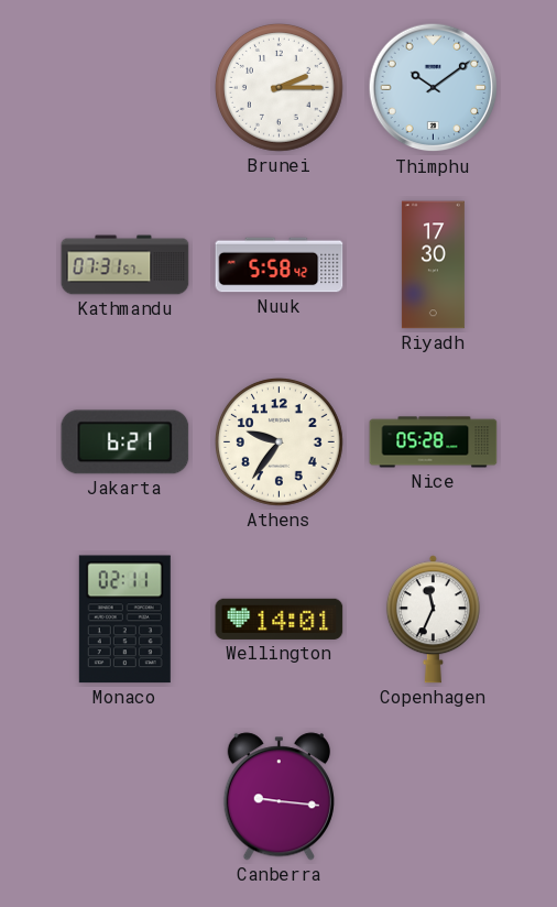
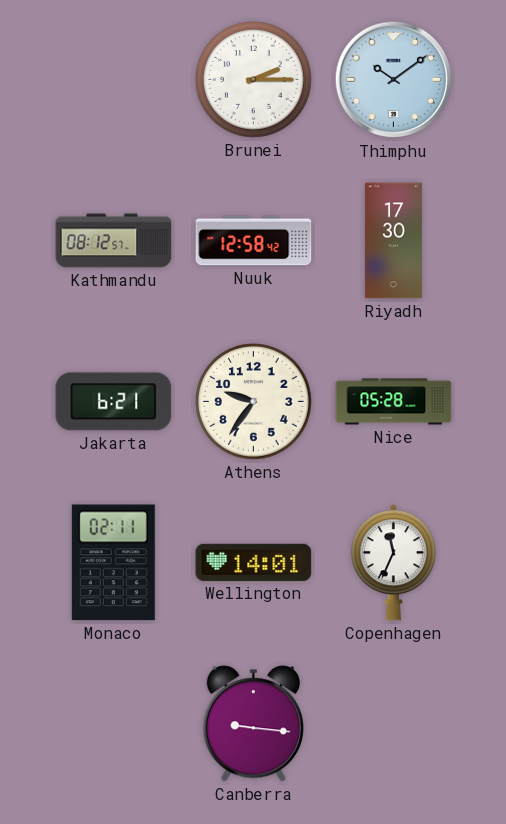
Kathmandu: 07:31 -> 08:12
Nuuk: 5:58 -> 12:58
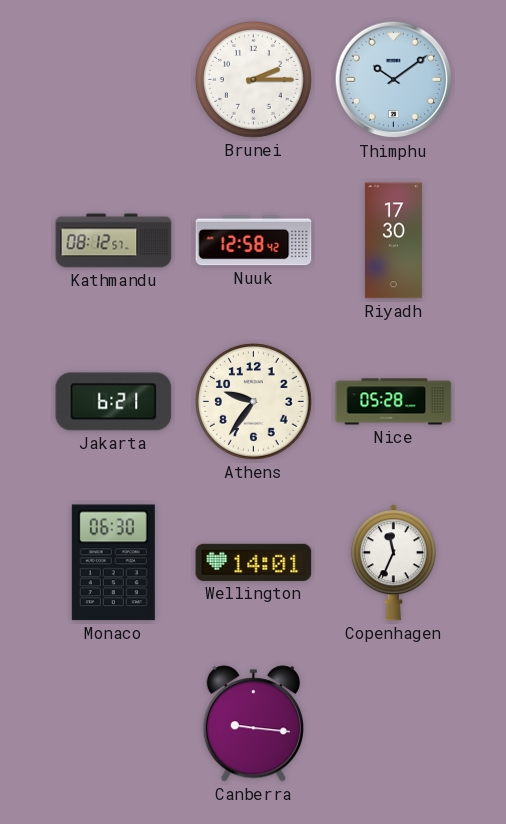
Monaco: 02:11 -> 06:30
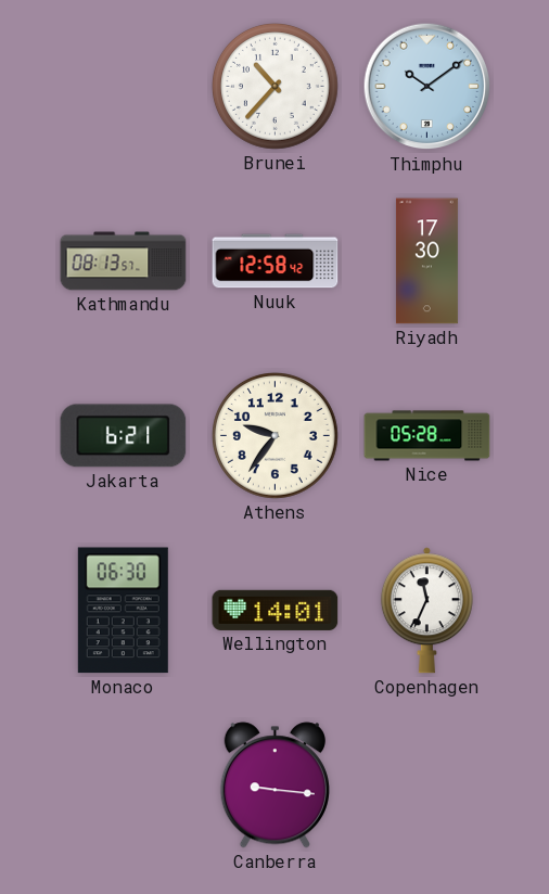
Brunei: 2:15 -> 10:37
Kathmandu: 08:12 -> 08:13
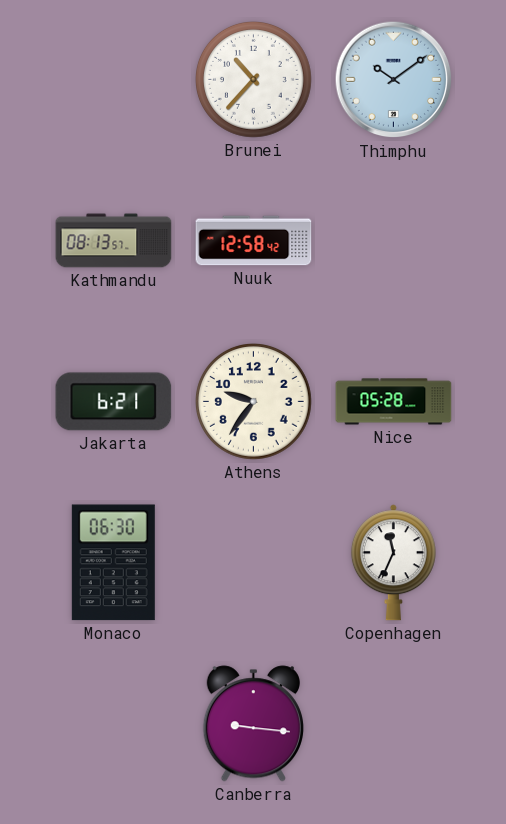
Riyadh: 17:30 -> none
Wellington: 14:01 -> none
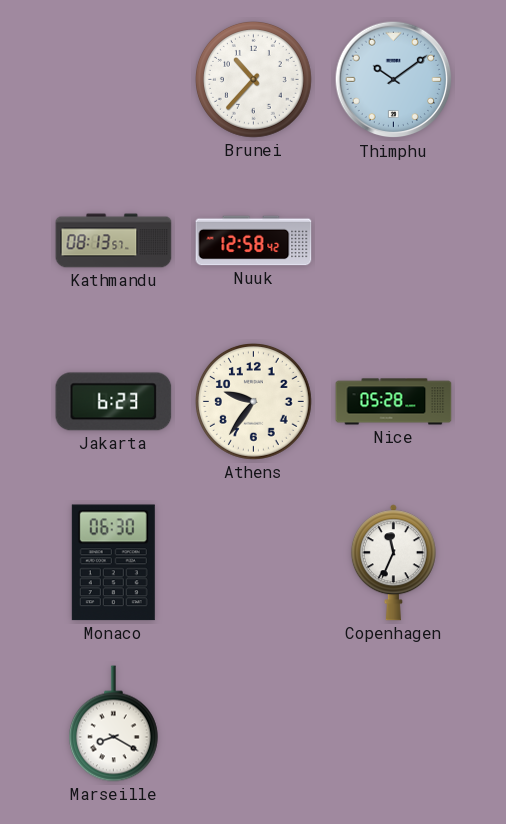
Jakarta: 6:21 -> 6:23
Marseille: none -> 8:20
Canberra: 9:16 -> none
